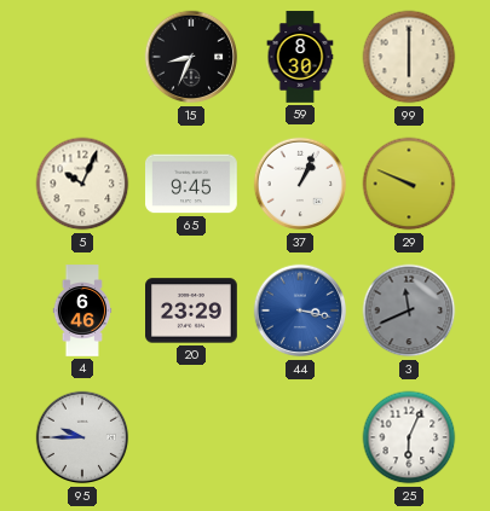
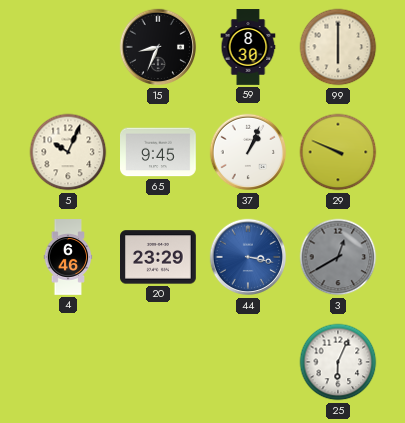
3: 11:41 -> 12:40
95: 9:45 -> none
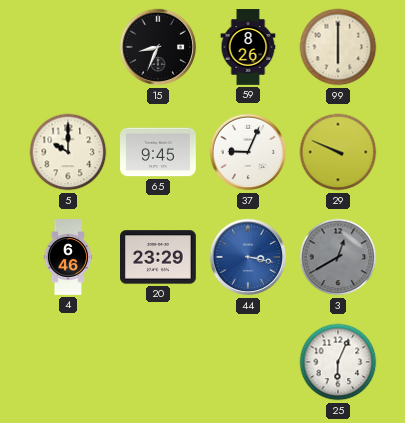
59: 8:30 -> 8:26
5: 10:04 -> 10:00
37: 1:04 -> 9:04
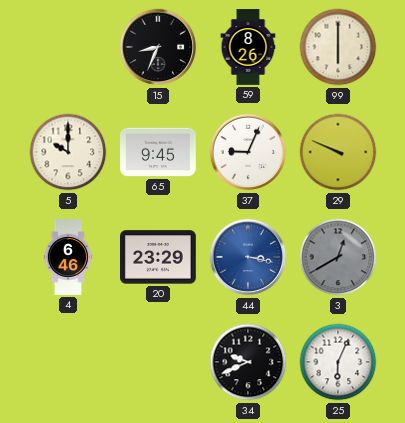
34: none -> 9:41
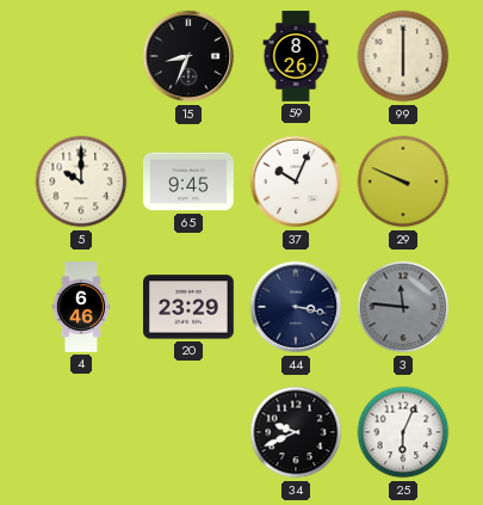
37: 9:04 -> 10:04
44 dial: blue -> navy
3: 12:40 -> 11:46
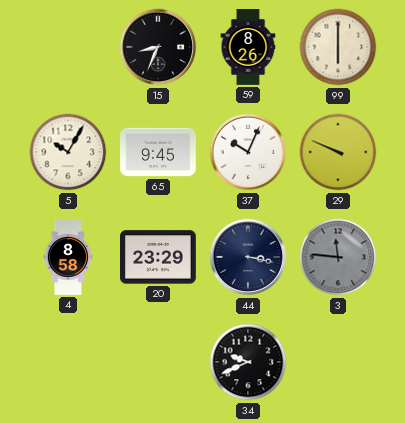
5: 10:00 -> 10:05
4: 6:46 -> 8:58
25: 6:04 -> none
